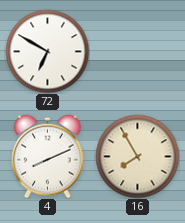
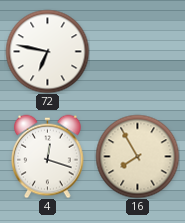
72: 6:50 -> 6:47
4: 8:11 -> 12:18
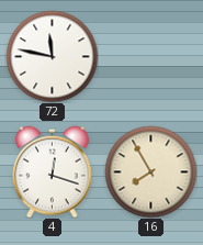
72: 6:47 -> 11:47
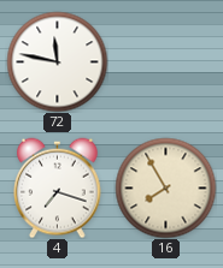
4: 12:18 -> 7:18
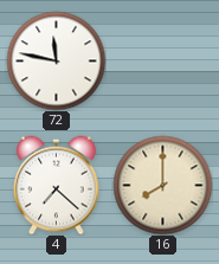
4: 7:18 -> 7:22
16: 7:55 -> 8:00
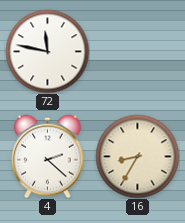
4: 7:22 -> 2:22
16: 8:00 -> 8:35
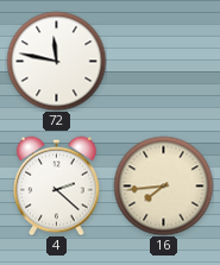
16: 8:35 -> 7:44
